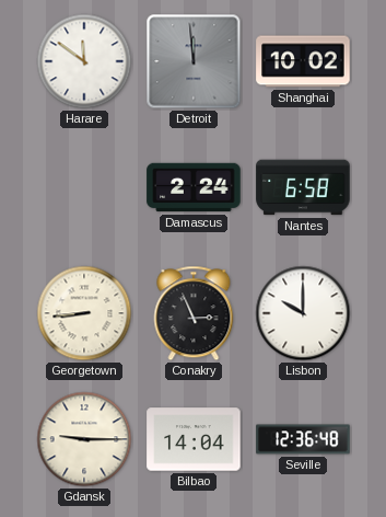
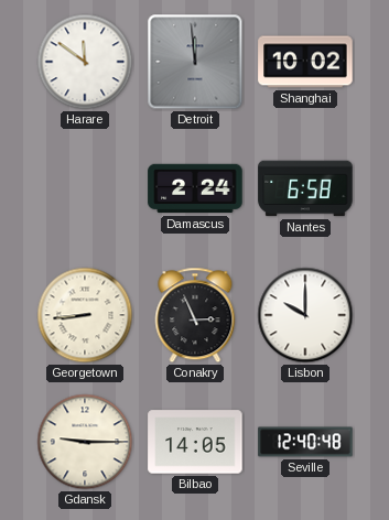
Bilbao: 14:04 -> 14:05
Seville: 12:36 -> 12:40
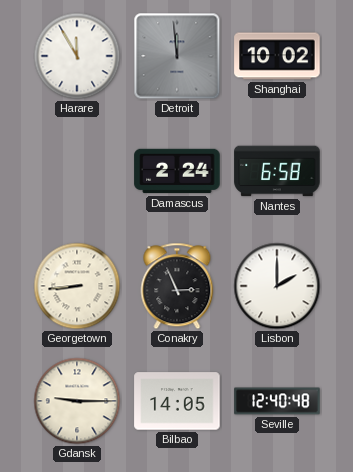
Harare: 11:51 -> 11:55
Lisbon: 10:00 -> 2:00
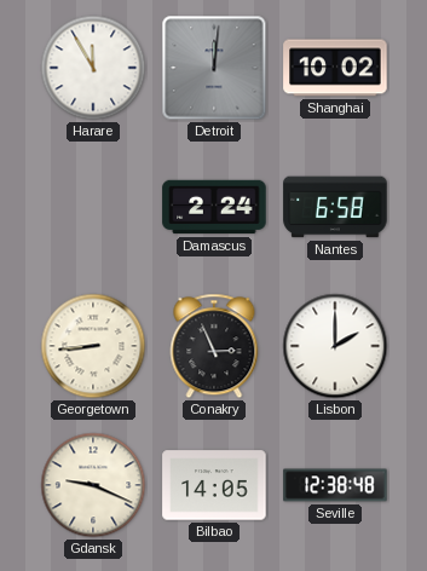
Detroit: 11:59 -> 12:01
Gdansk: 9:15 -> 9:19
Seville: 12:40 -> 12:38
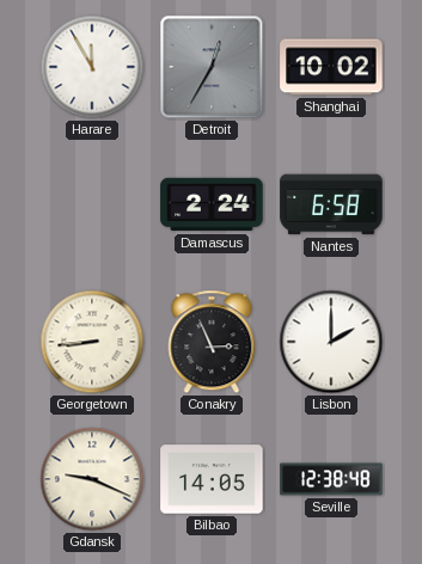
Detroit: 12:01 -> 12:35
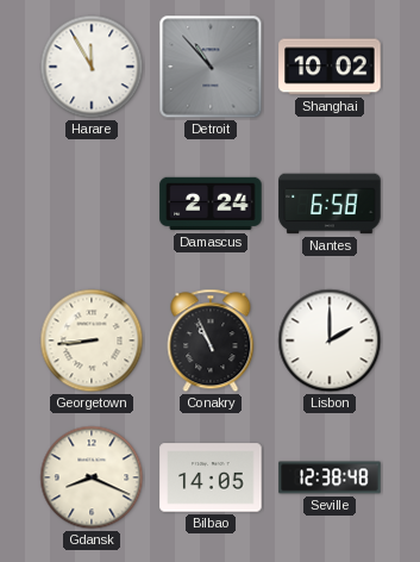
Detroit: 12:35 -> 10:53
Conakry: 2:56 -> 10:56
Gdansk: 9:19 -> 8:19
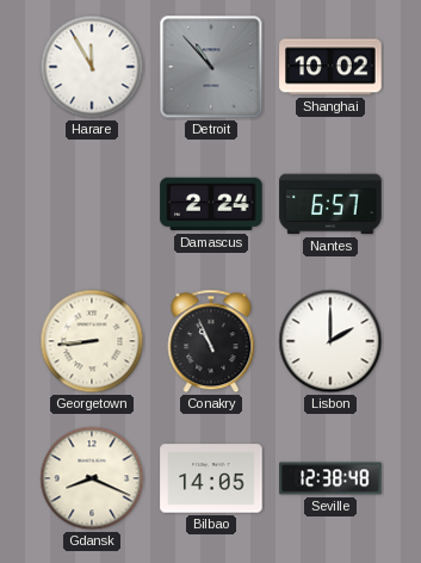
Nantes: 6:58 -> 6:57
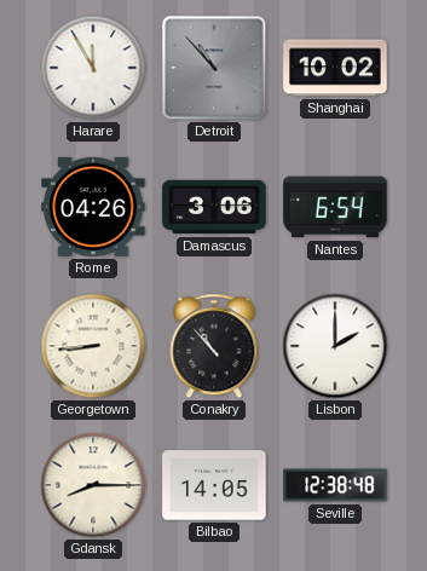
Rome: none -> 04:26
Damascus: 2:24 -> 3:06
Nantes: 6:57 -> 6:54
Conakry: 10:56 -> 10:53
Gdansk: 8:19 -> 8:15
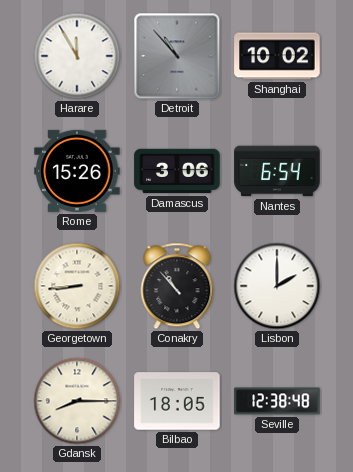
Rome: 04:26 -> 15:26
Bilbao: 14:05 -> 18:05
